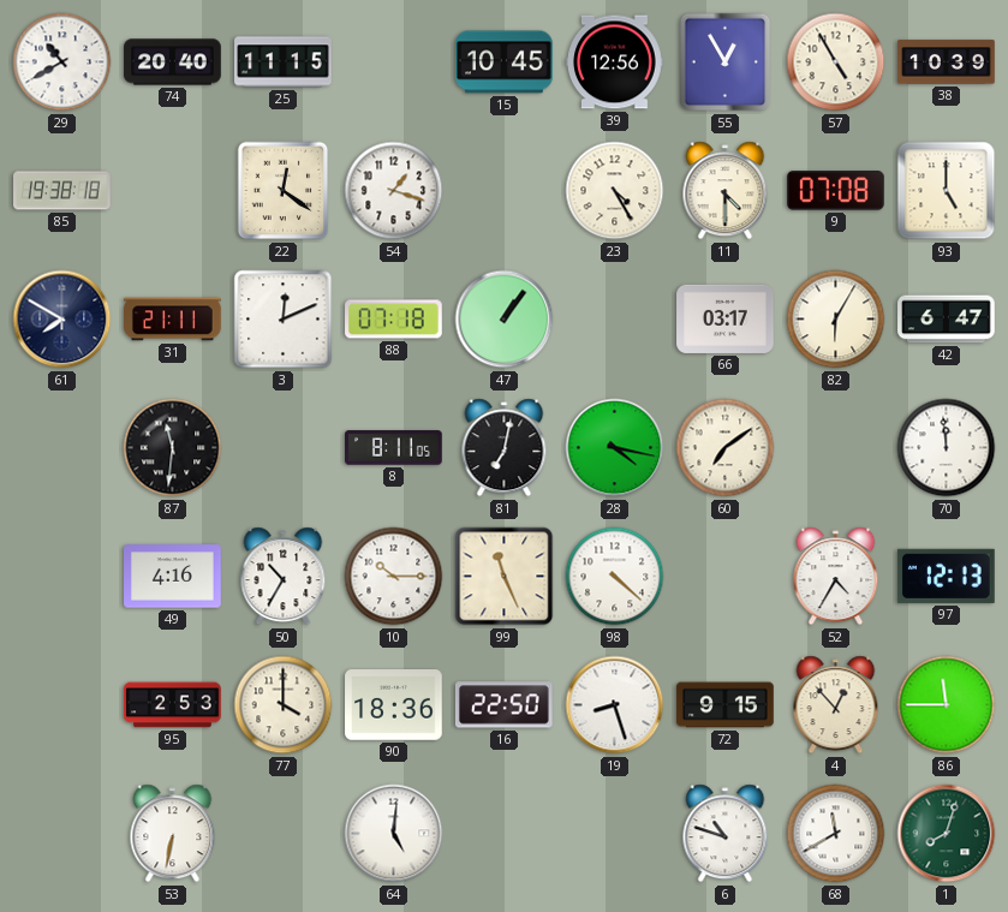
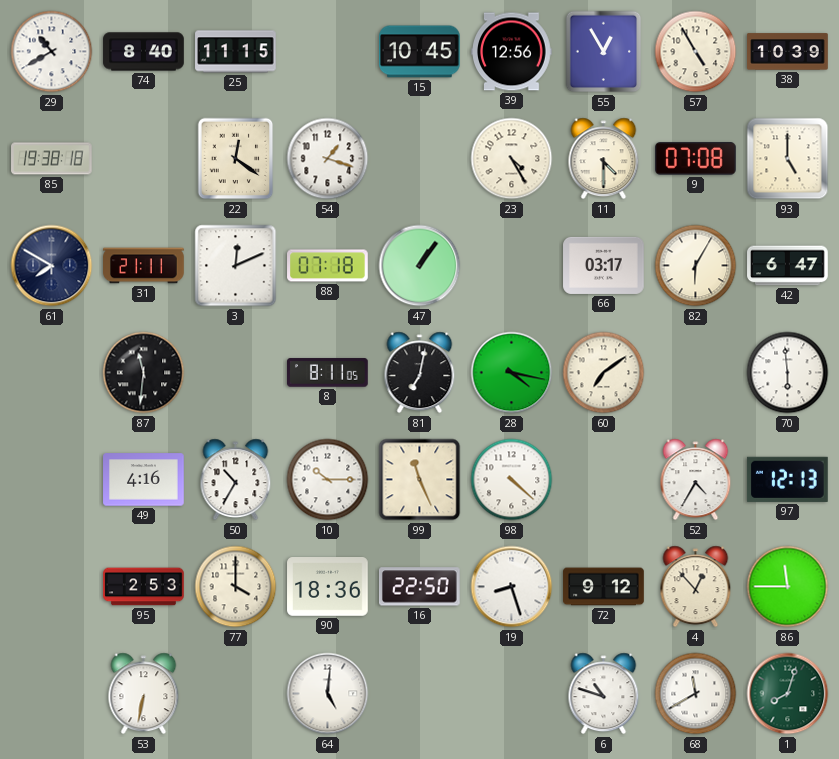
74: 20:40 -> 8:40
70: 11:59 -> 5:59
72: 9:15 -> 9:12
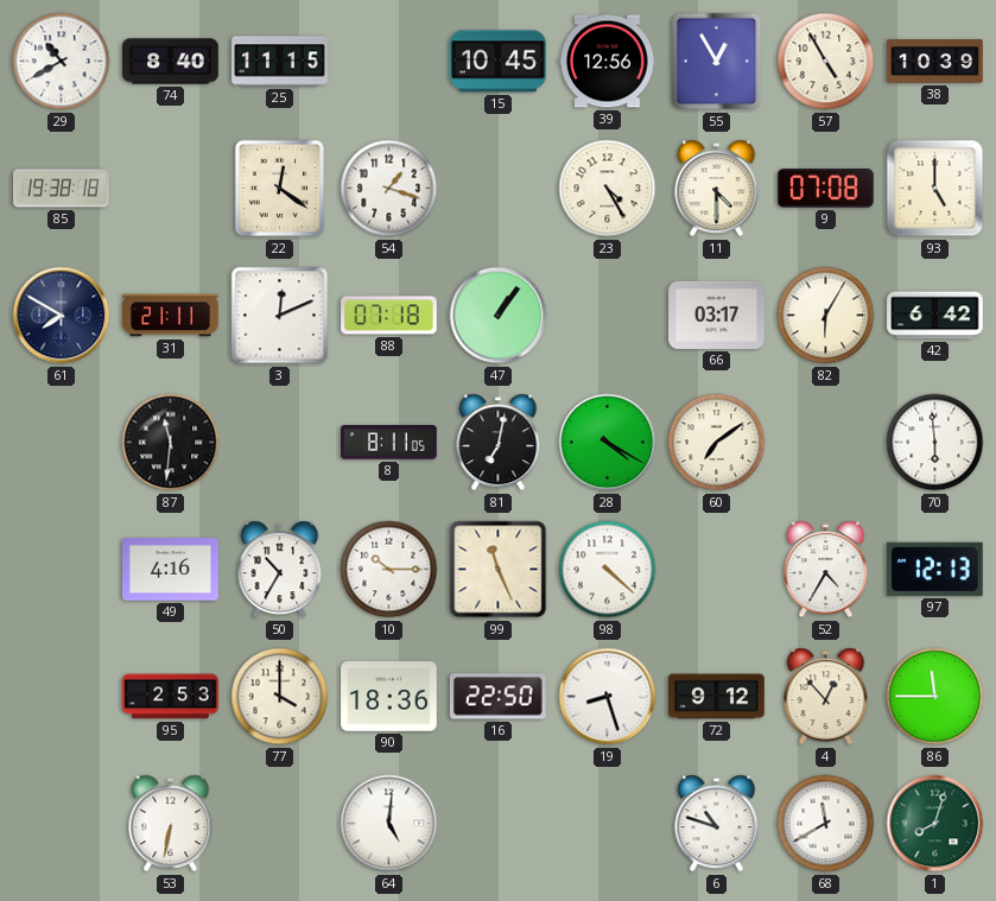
42: 6:47 -> 6:42
28: 4:17 -> 4:20
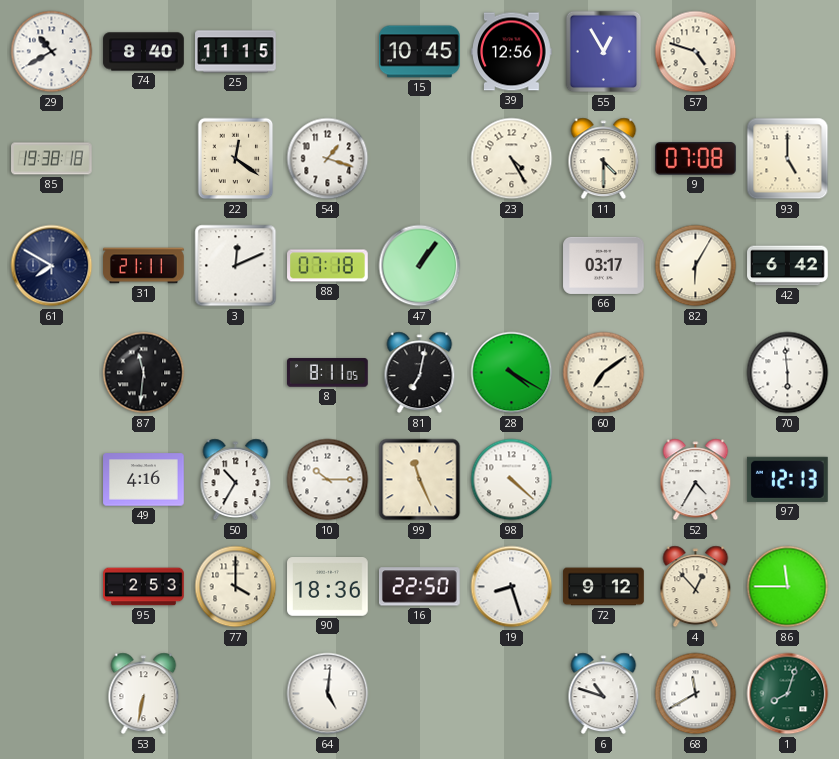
57: 4:55 -> 4:48
38: 10:39 -> none
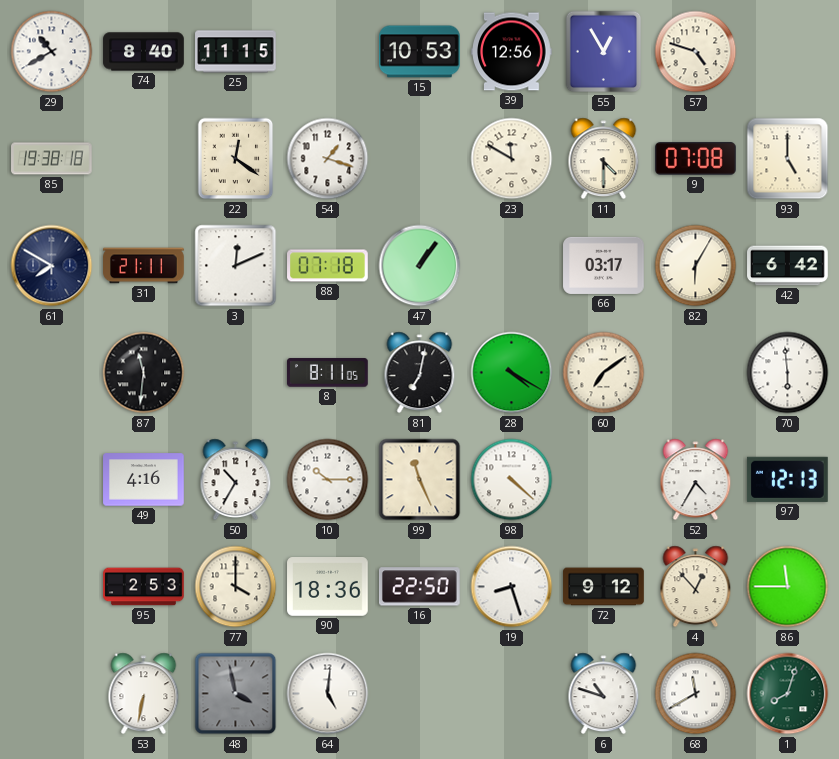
15: 10:45 -> 10:53
23: 4:25 -> 11:50
48: none -> 3:58
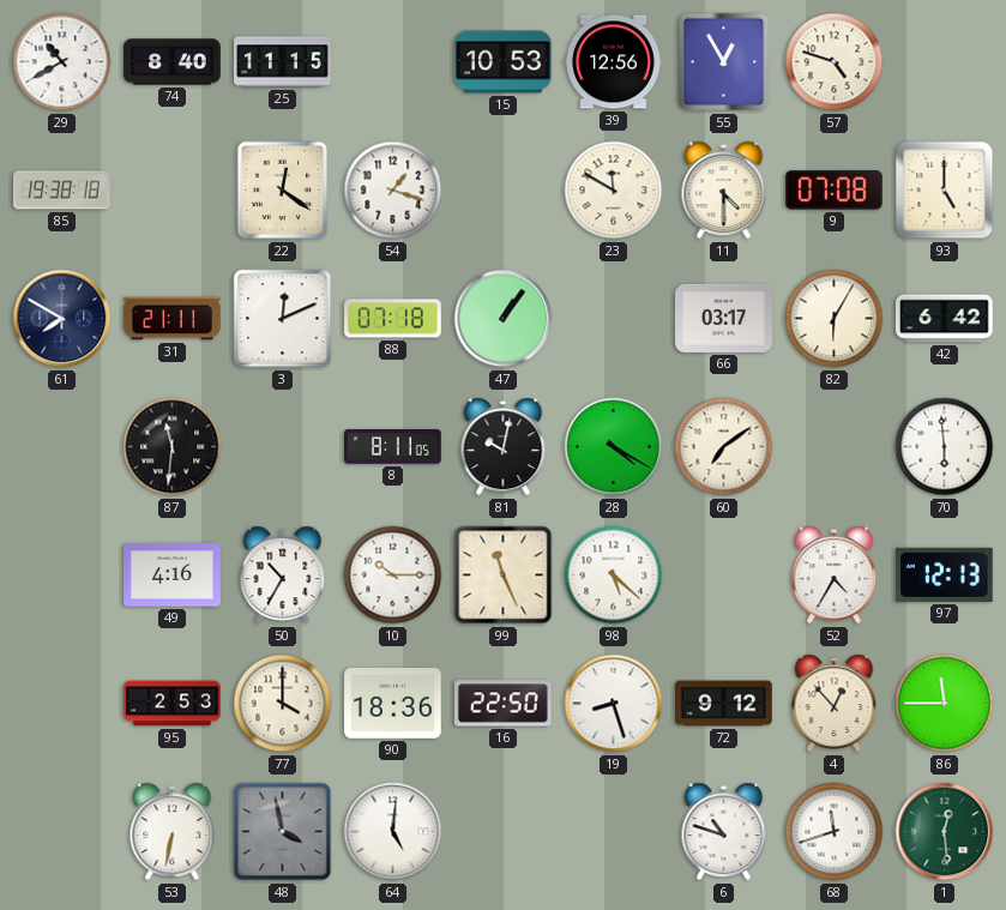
81: 7:02 -> 10:02
98: 4:22 -> 5:22
68: 11:40 -> 11:42
1: 8:03 -> 12:29
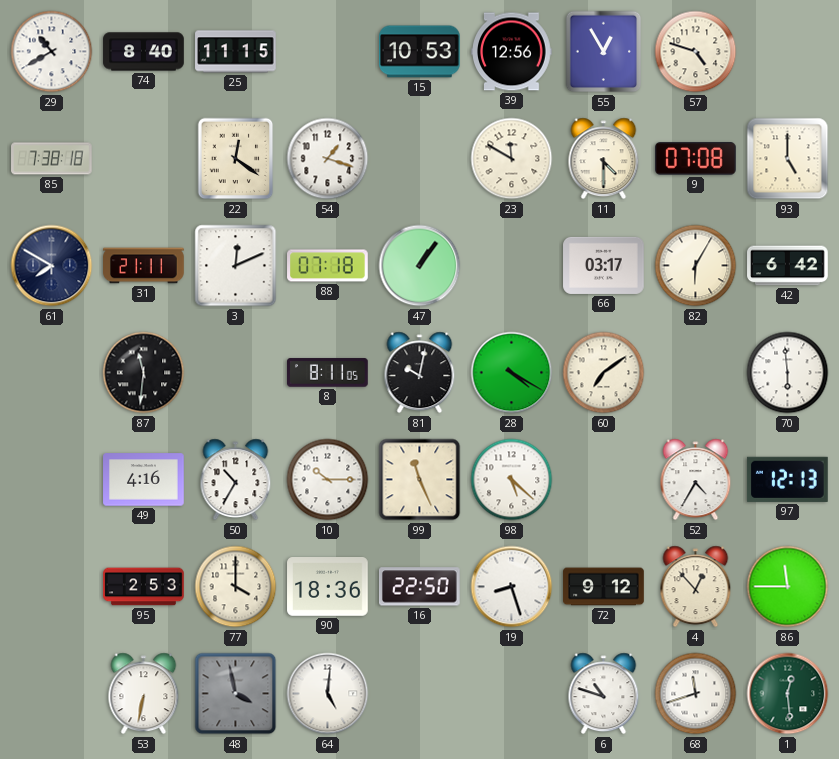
85: 19:38 -> 7:38
